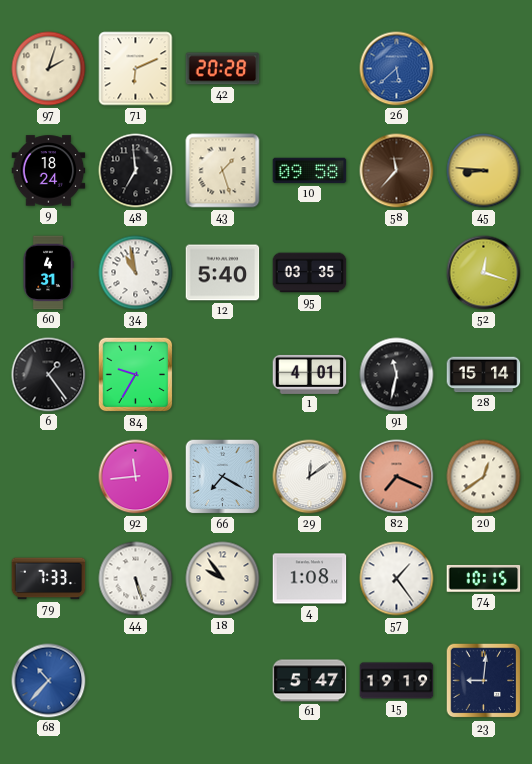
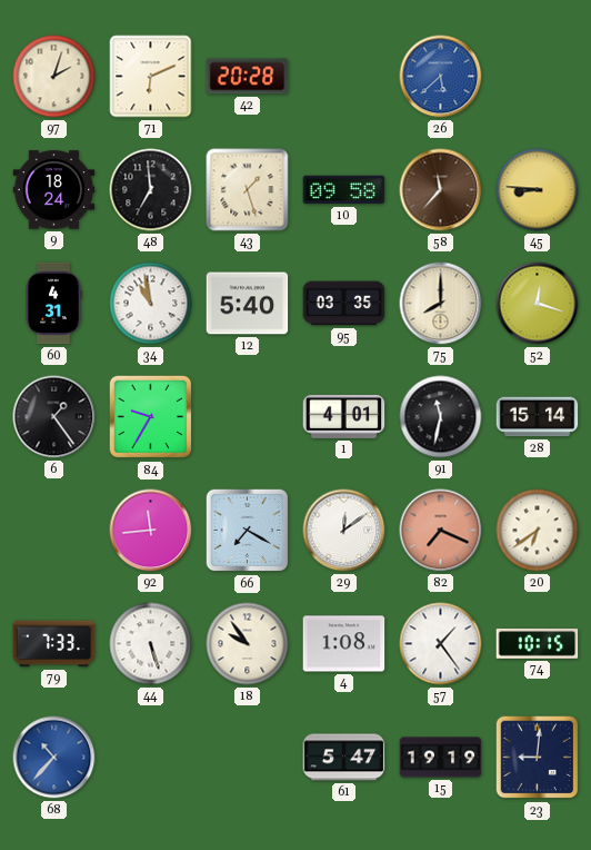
75: none -> 8:00
20: 12:39 -> 6:39
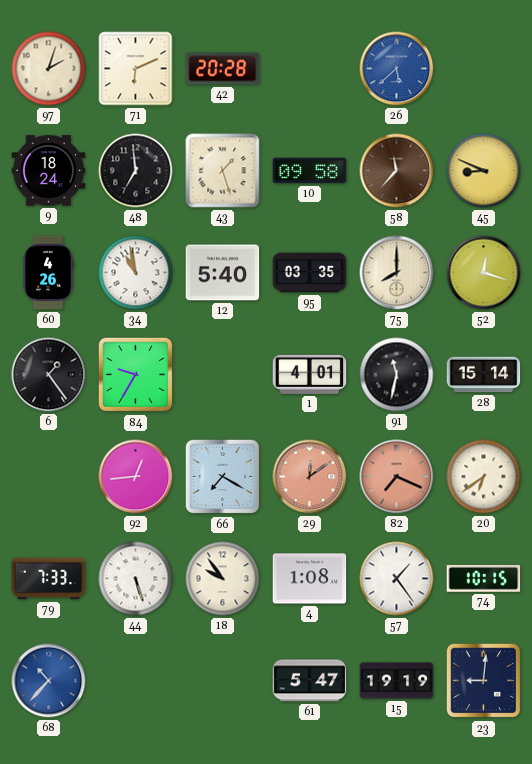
45: 8:46 -> 8:49
60: 4:31 -> 4:26
92: 11:44 -> 12:44
29 dial: white -> salmon
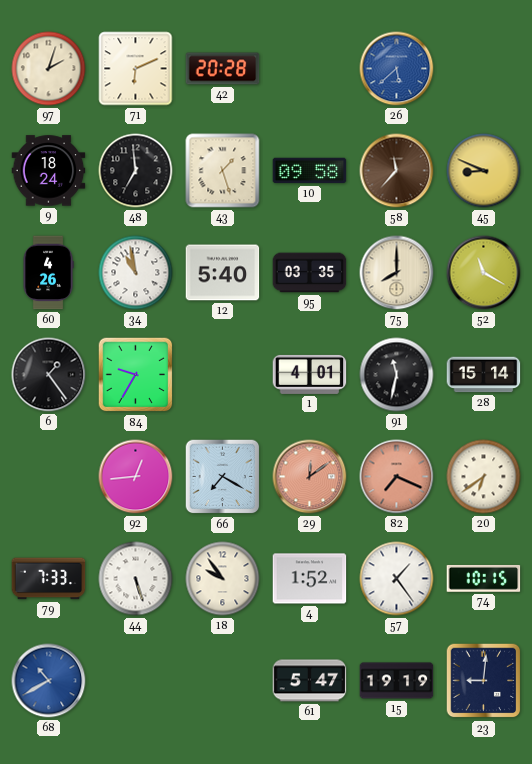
52: 12:18 -> 11:20
4: 1:08 -> 1:52
68: 10:37 -> 10:40
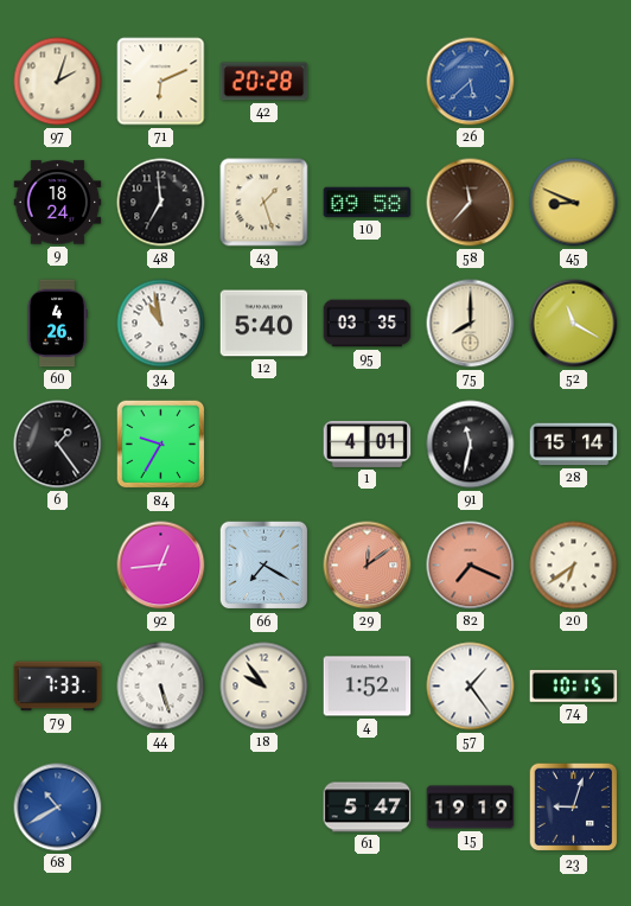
23: 9:01 -> 9:03
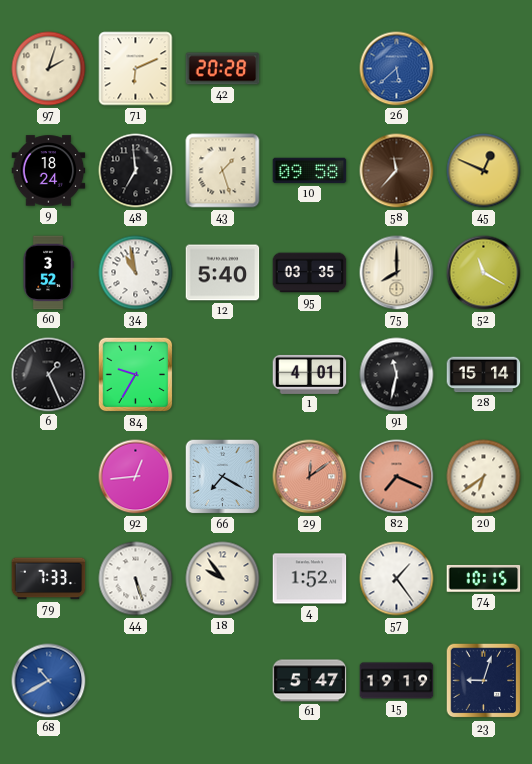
45: 8:49 -> 12:49
60: 4:26 -> 3:52
6: 1:24 -> 1:26
